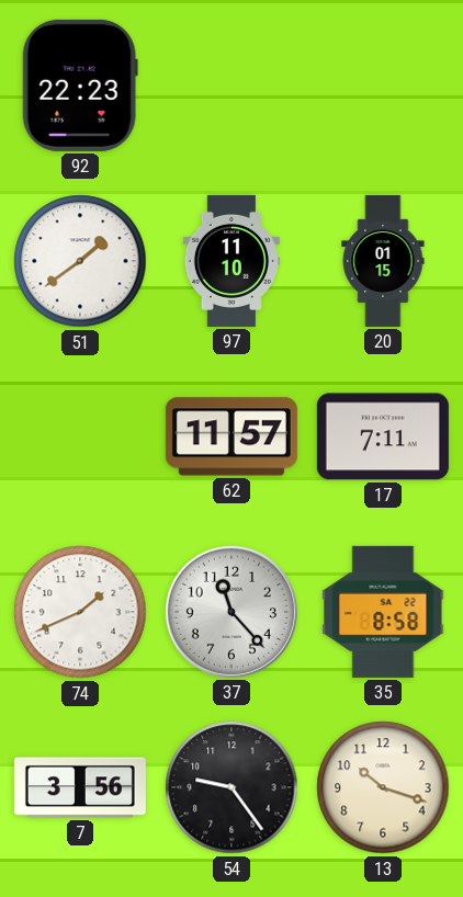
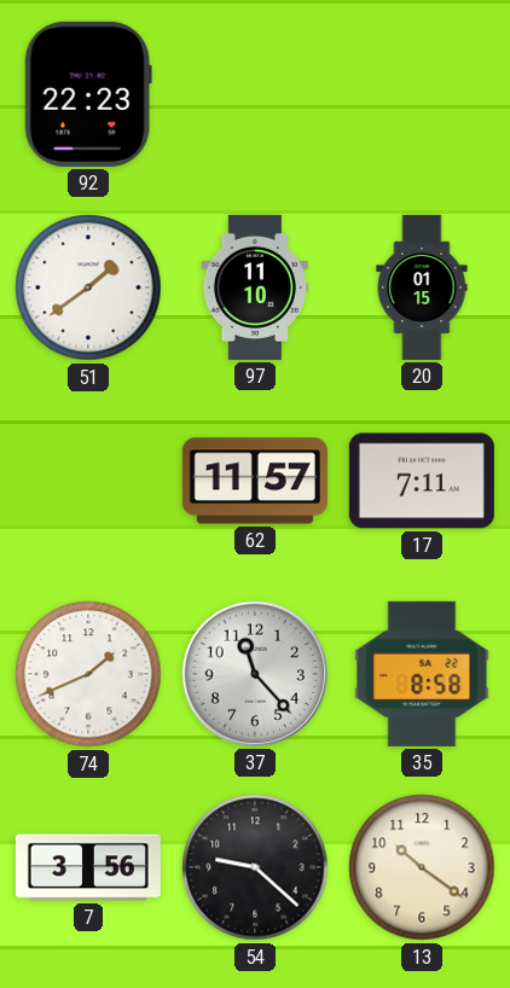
54: 9:24 -> 9:22
13: 10:18 -> 10:21
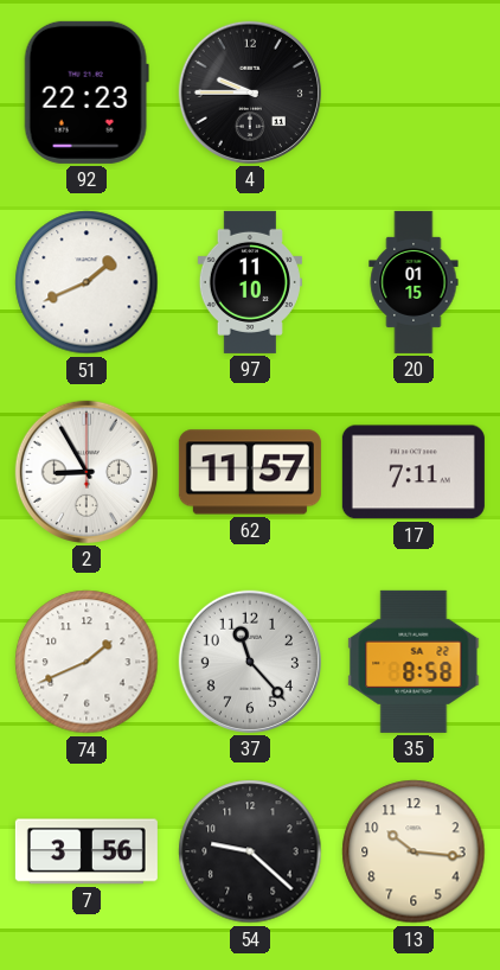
4: none -> 9:45
51: 1:39 -> 1:41
2: none -> 8:55
13: 10:21 -> 10:16
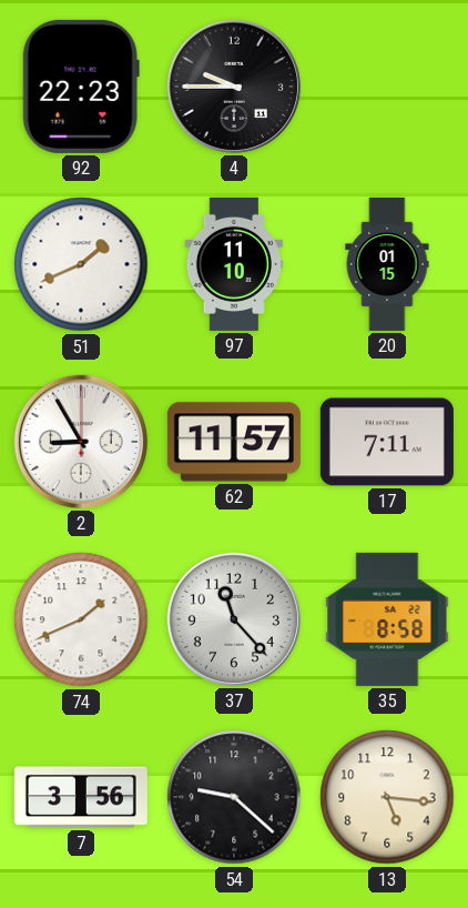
13: 10:16 -> 5:16
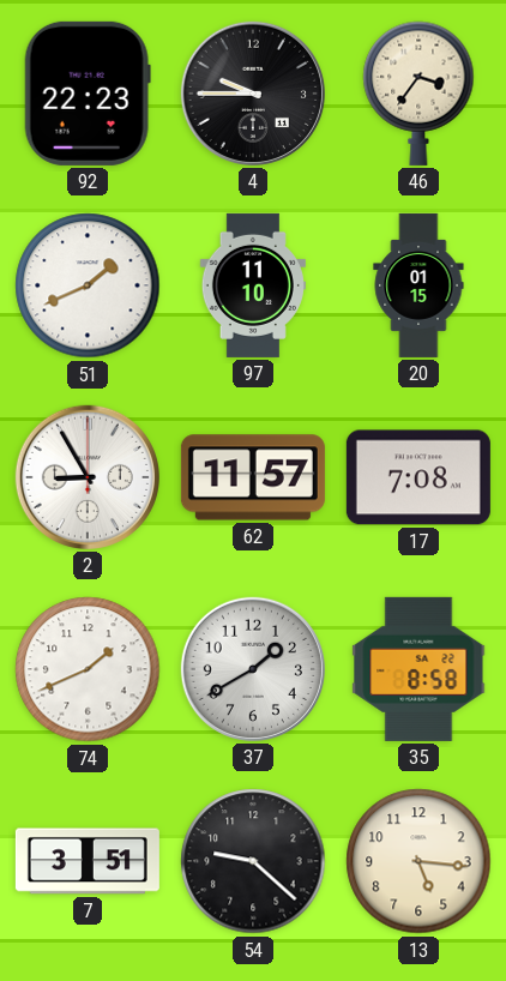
46: none -> 3:36
17: 7:11 -> 7:08
37: 11:23 -> 1:40
7: 3:56 -> 3:51
